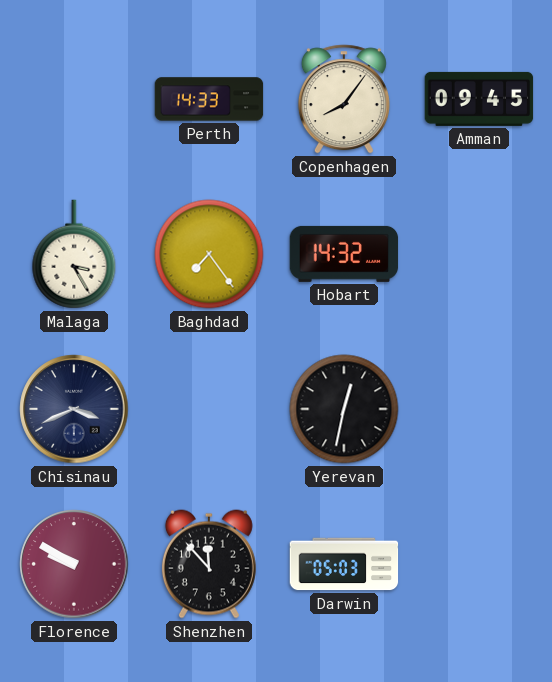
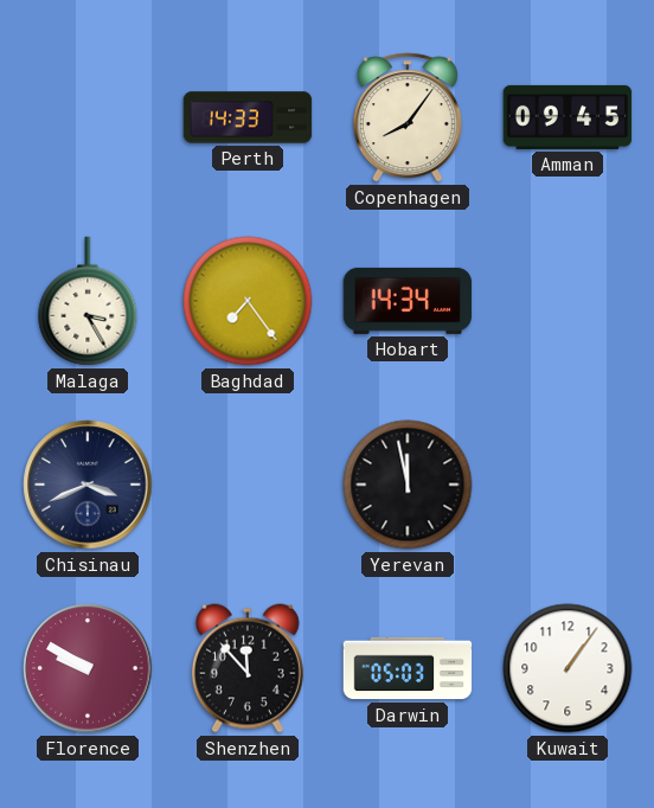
Hobart: 14:32 -> 14:34
Yerevan: 12:32 -> 11:58
Kuwait: none -> 1:06
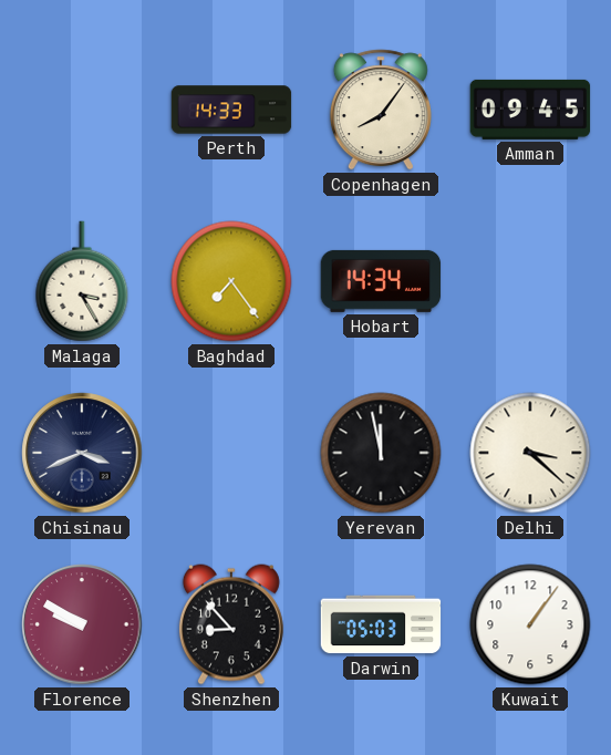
Delhi: none -> 3:22
Shenzhen: 11:53 -> 8:53
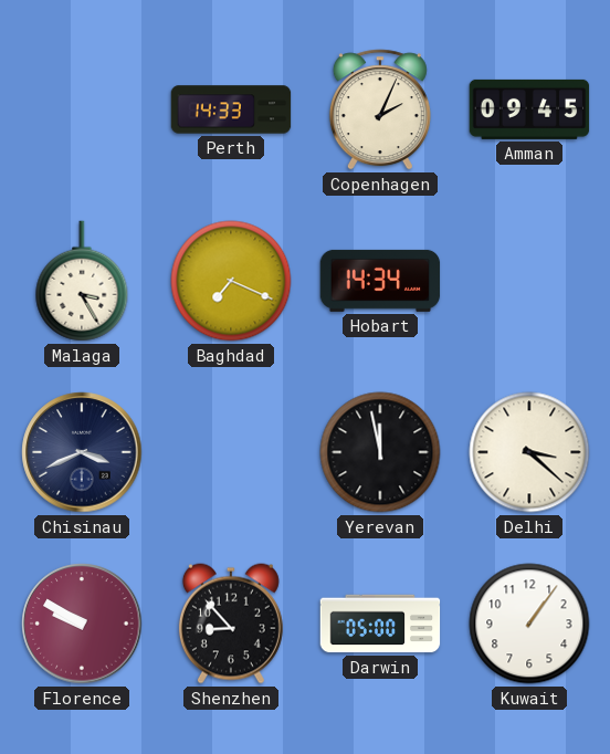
Copenhagen: 8:06 -> 2:04
Baghdad: 7:24 -> 7:19
Darwin: 05:03 -> 05:00
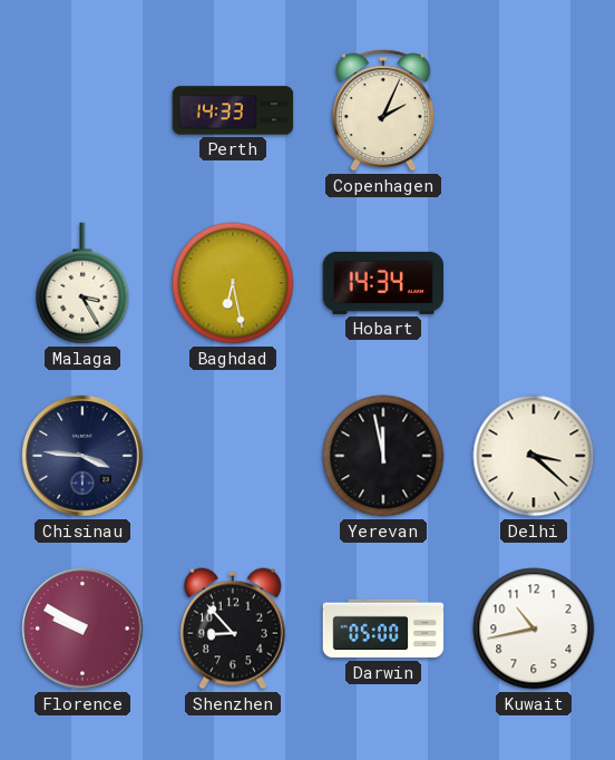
Amman: 09:45 -> none
Baghdad: 7:19 -> 6:28
Chisinau: 3:41 -> 3:46
Kuwait: 1:06 -> 10:43
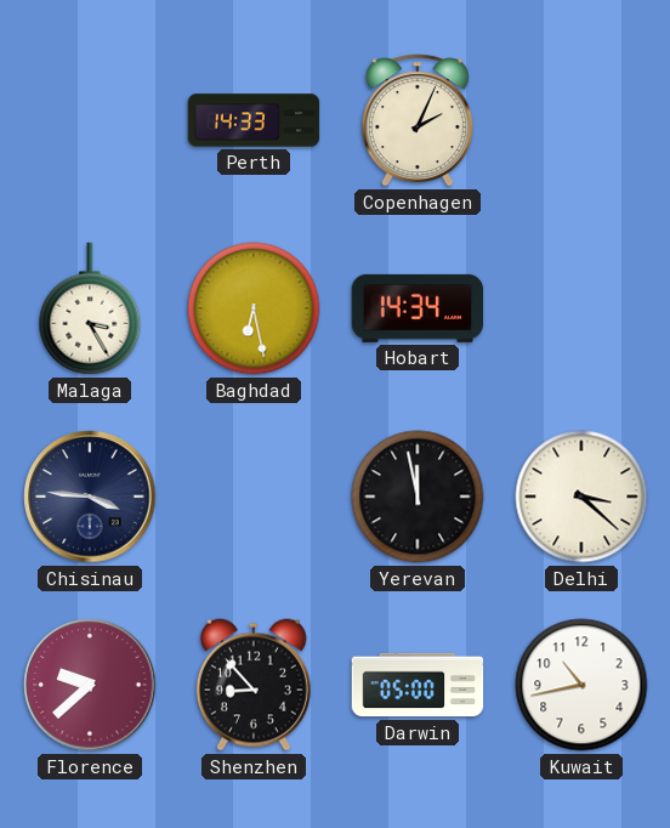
Florence: 9:50 -> 9:38
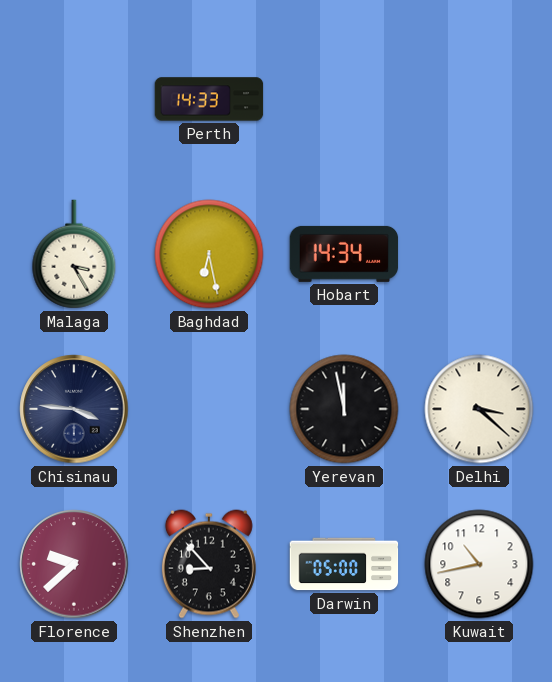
Copenhagen: 2:04 -> none
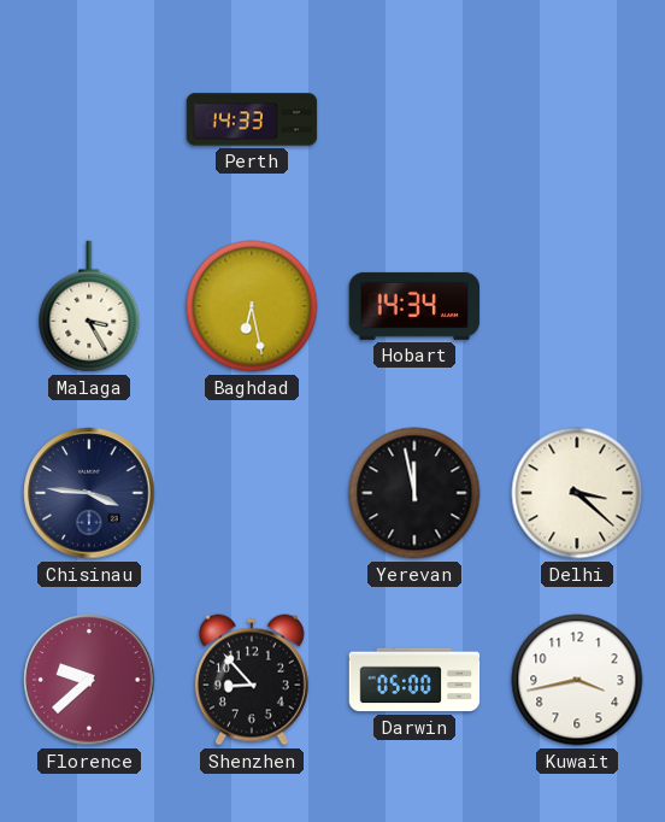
Kuwait: 10:43 -> 3:43
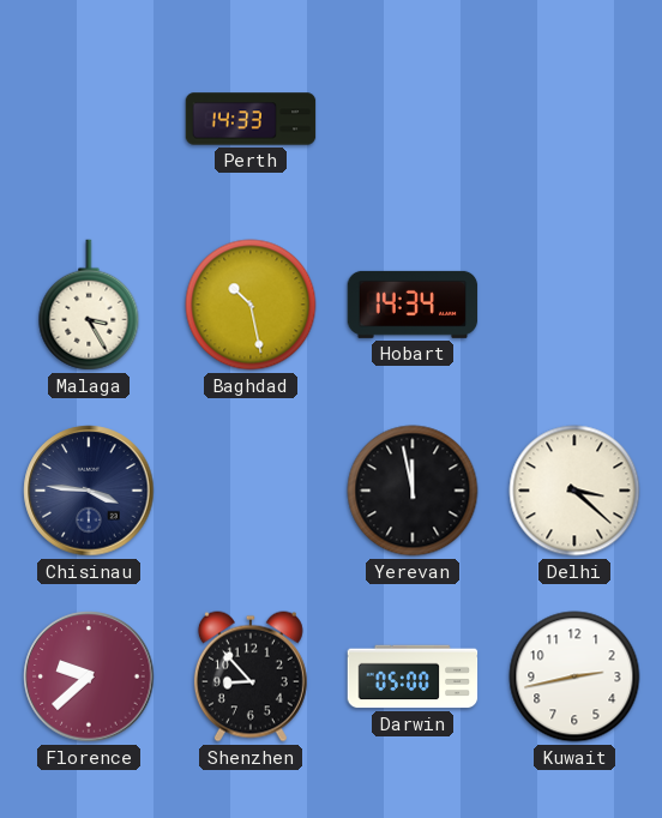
Baghdad: 6:28 -> 10:28
Kuwait: 3:43 -> 2:43
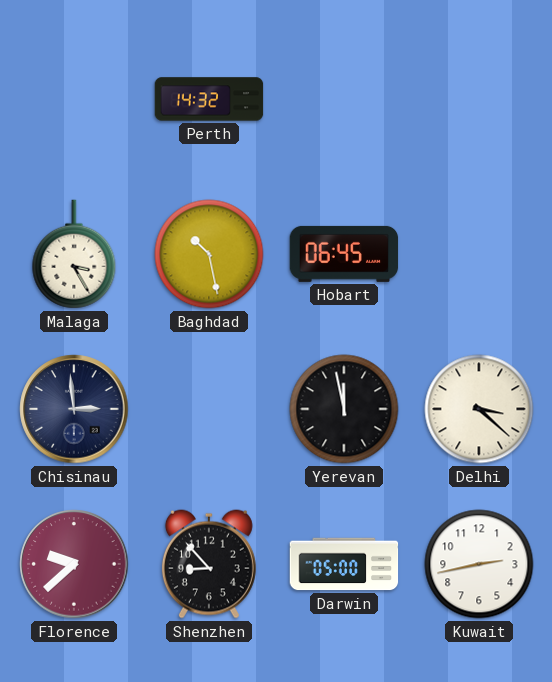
Perth: 14:33 -> 14:32
Hobart: 14:34 -> 06:45
Chisinau: 3:46 -> 2:59
